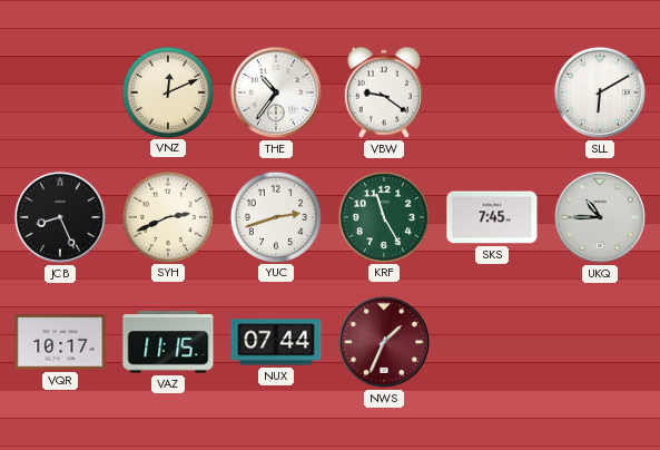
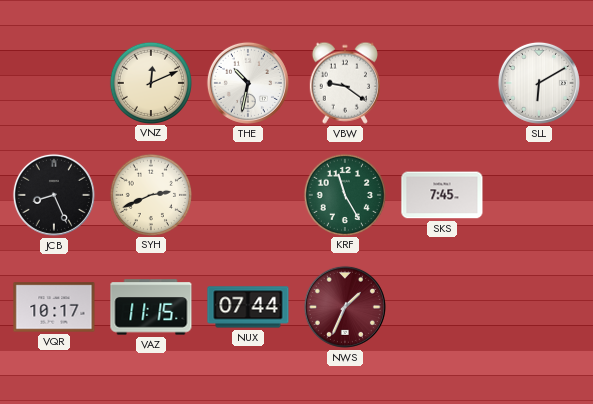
THE: 10:36 -> 10:32
YUC: 2:42 -> none
UKQ: 10:45 -> none
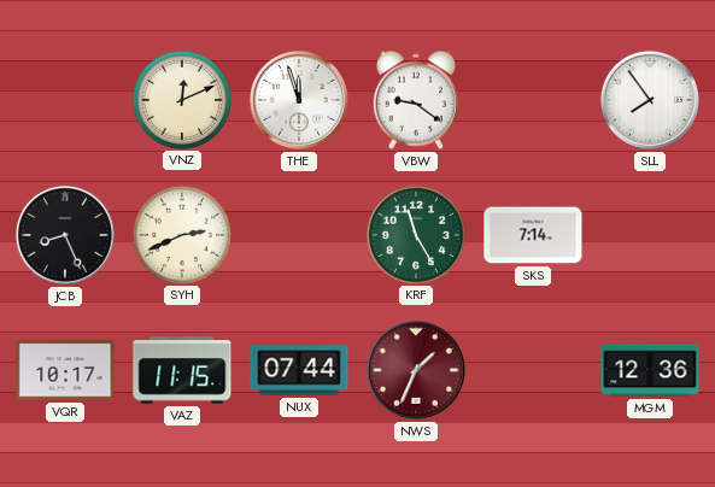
THE: 10:32 -> 11:57
SLL: 6:10 -> 7:54
SKS: 7:45 -> 7:14
MGM: none -> 12:36
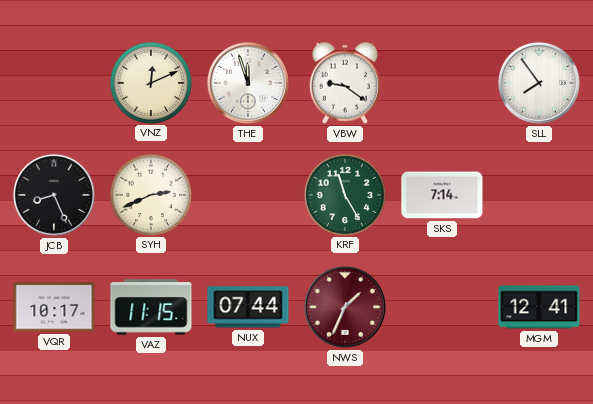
MGM: 12:36 -> 12:41
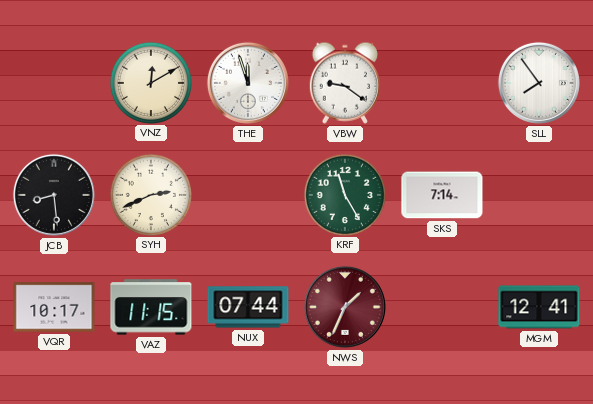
VNZ: 12:11 -> 12:10
JCB: 8:26 -> 8:29
